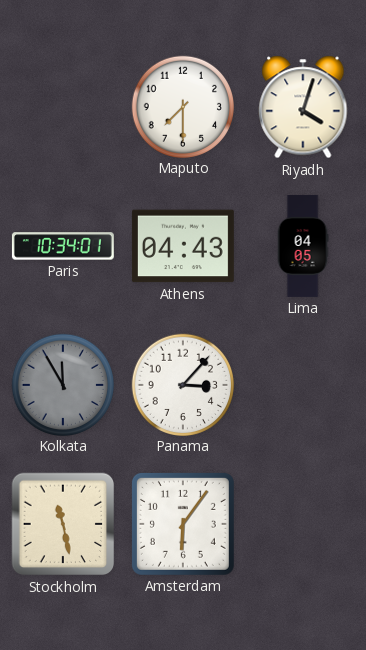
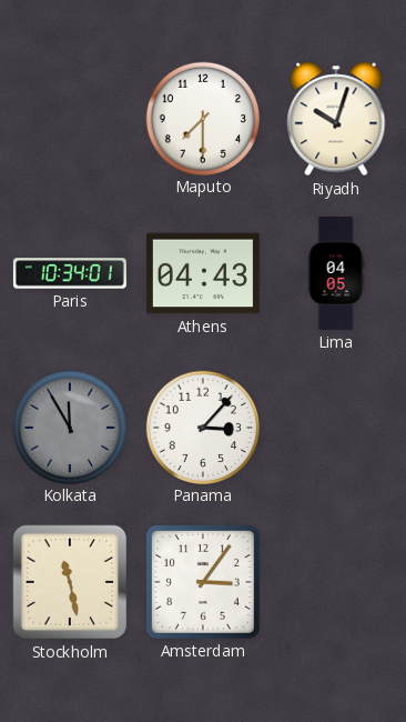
Riyadh: 4:03 -> 10:03
Amsterdam: 6:06 -> 3:06
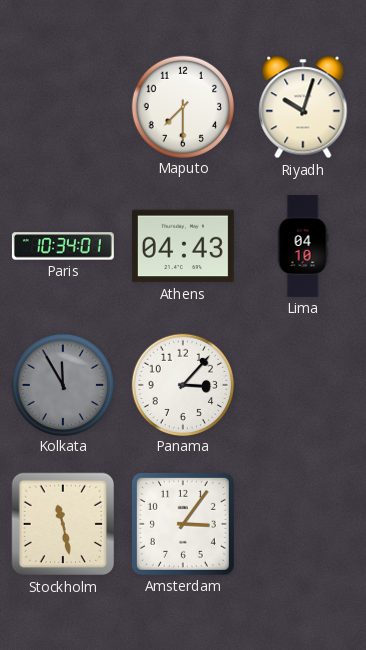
Lima: 04:05 -> 04:10
